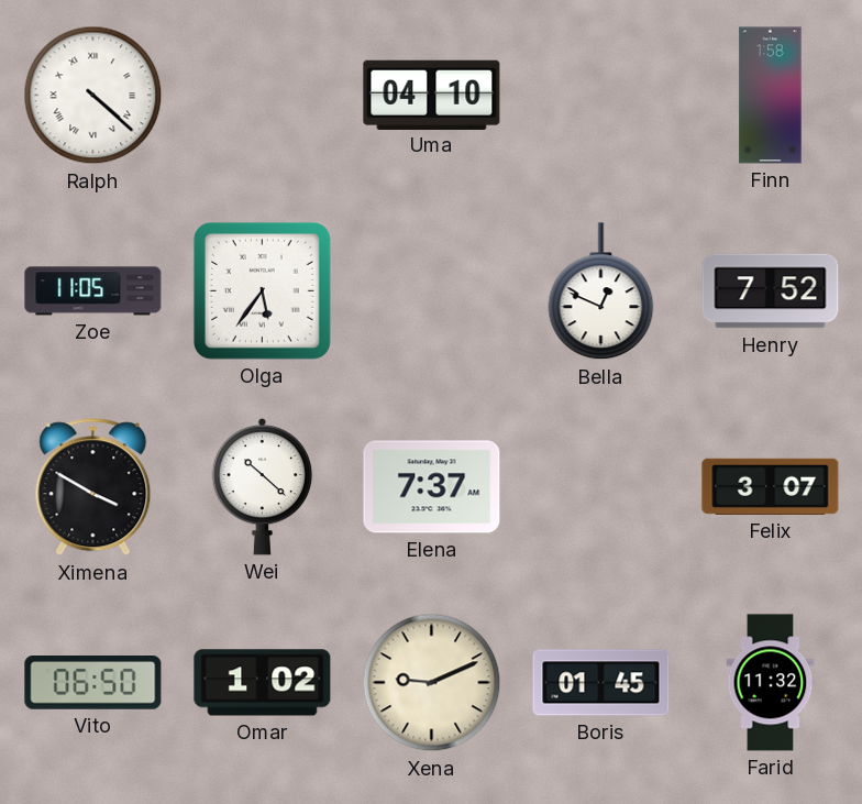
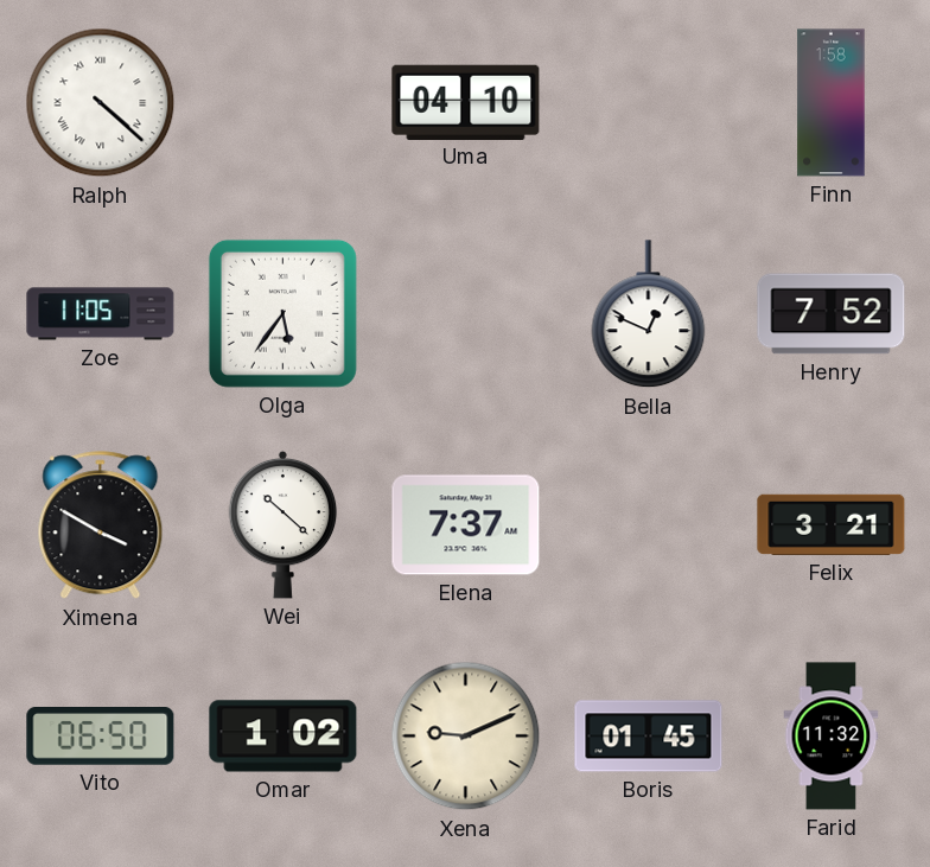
Felix: 3:07 -> 3:21
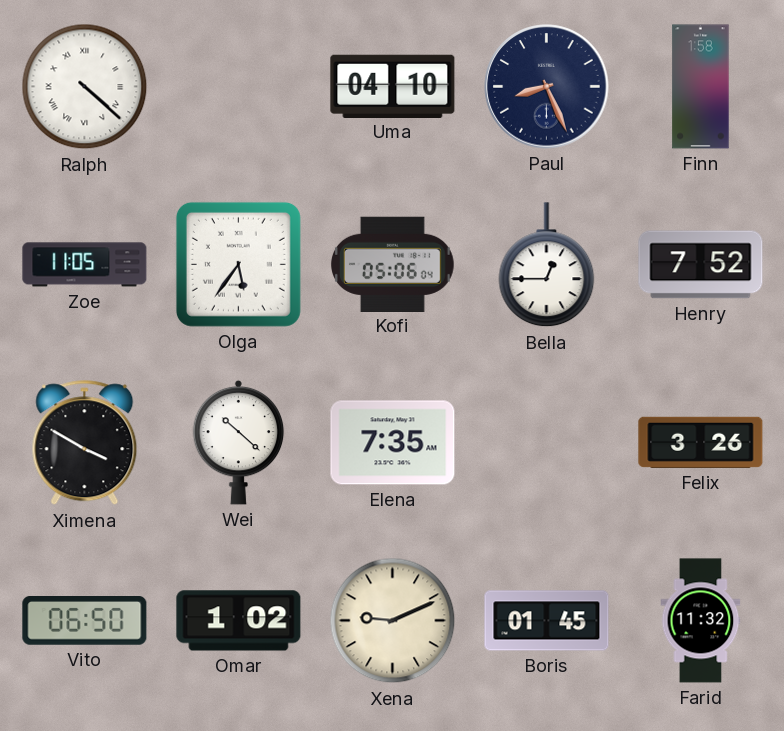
Paul: none -> 8:26
Kofi: none -> 05:06
Bella: 12:49 -> 12:45
Elena: 7:37 -> 7:35
Felix: 3:21 -> 3:26
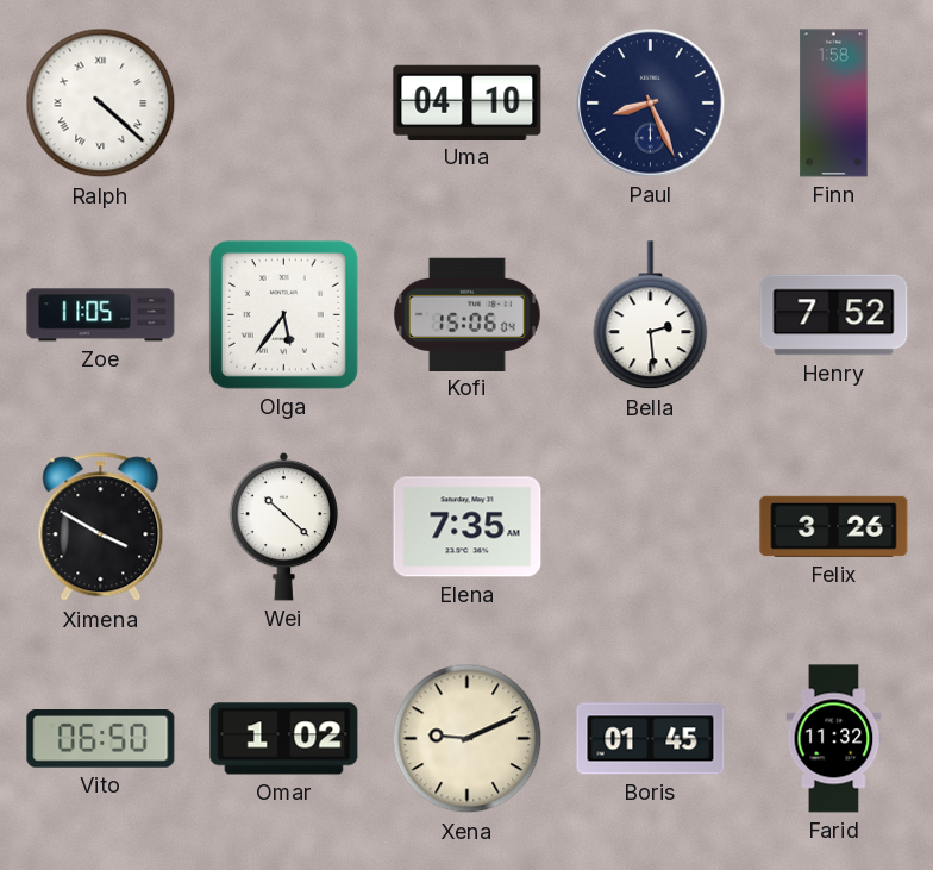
Kofi: 05:06 -> 15:06
Bella: 12:45 -> 2:29
